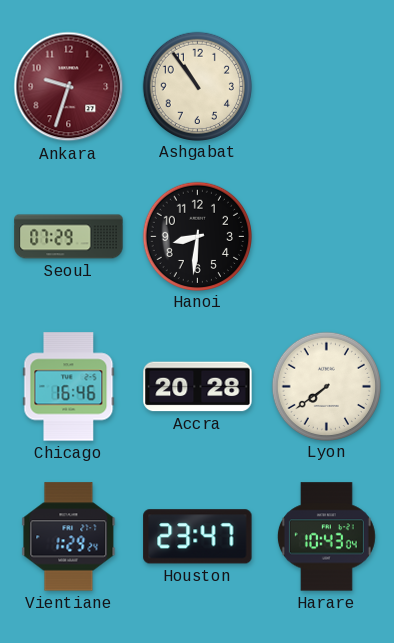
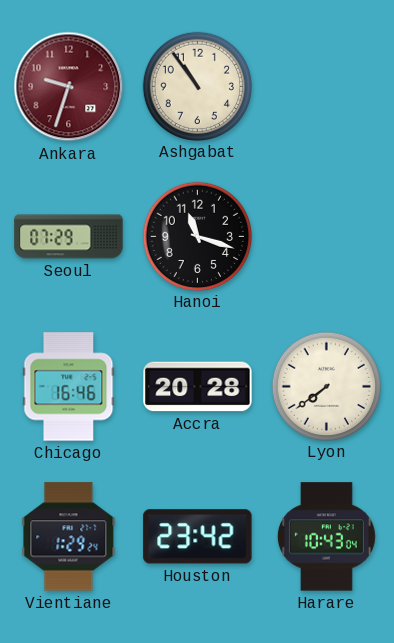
Hanoi: 8:31 -> 11:18
Houston: 23:47 -> 23:42
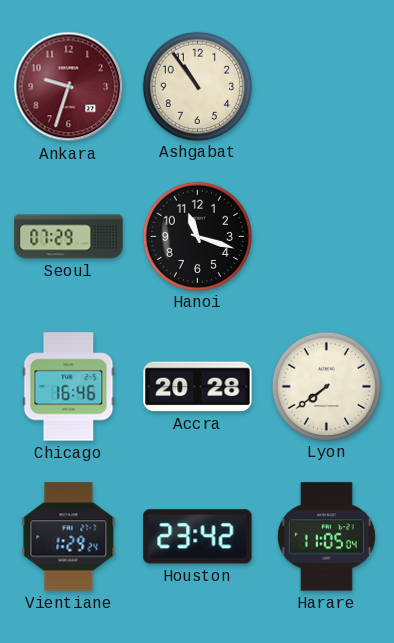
Harare: 10:43 -> 11:05
